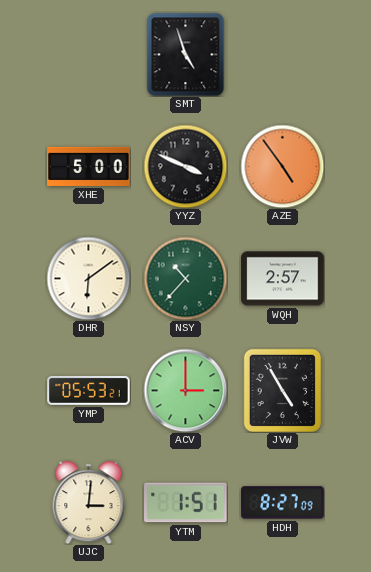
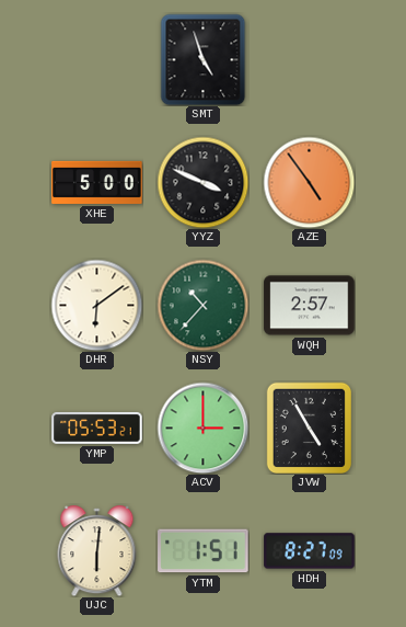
UJC: 3:01 -> 6:01
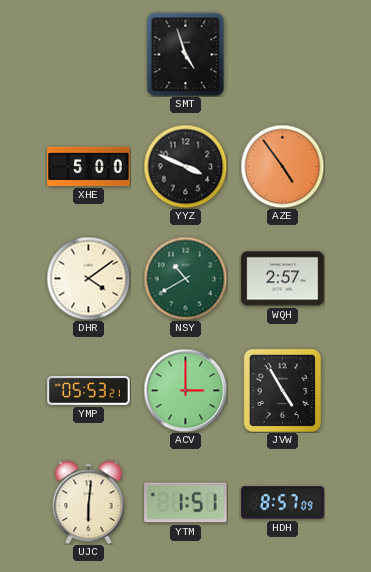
DHR: 6:09 -> 4:09
NSY: 10:37 -> 10:40
HDH: 8:27 -> 8:57
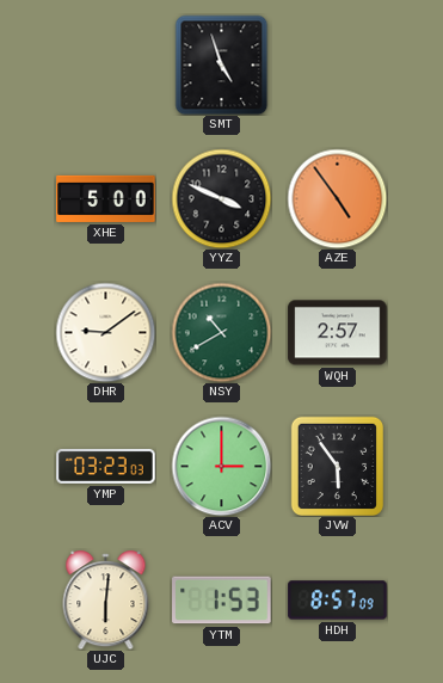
DHR: 4:09 -> 9:09
YMP: 05:53 -> 03:23
JVW: 4:55 -> 5:54
YTM: 1:51 -> 1:53
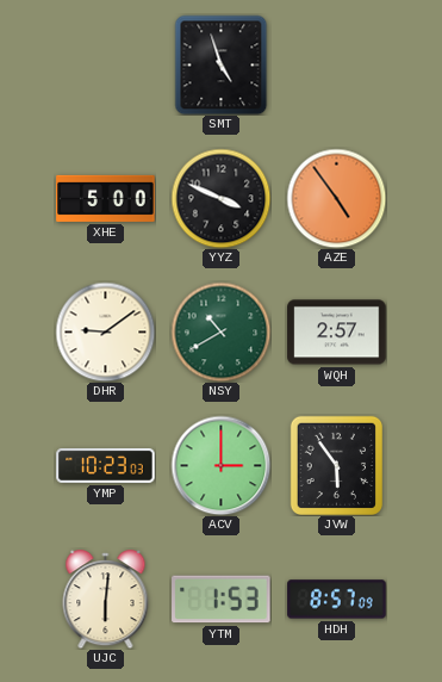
YMP: 03:23 -> 10:23
